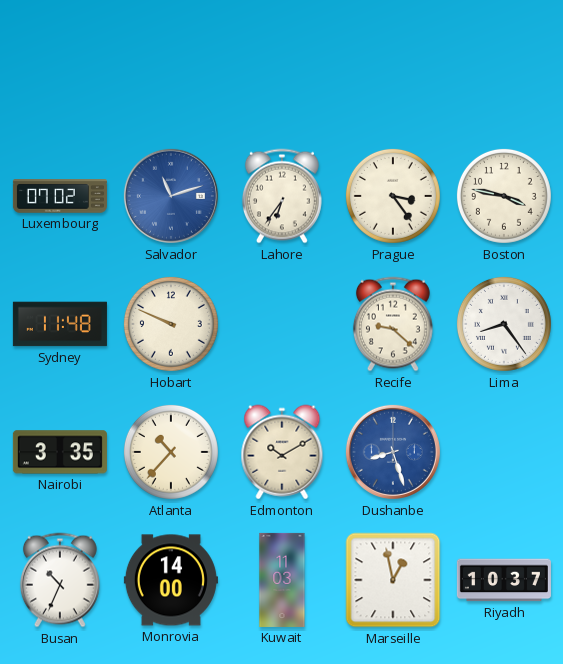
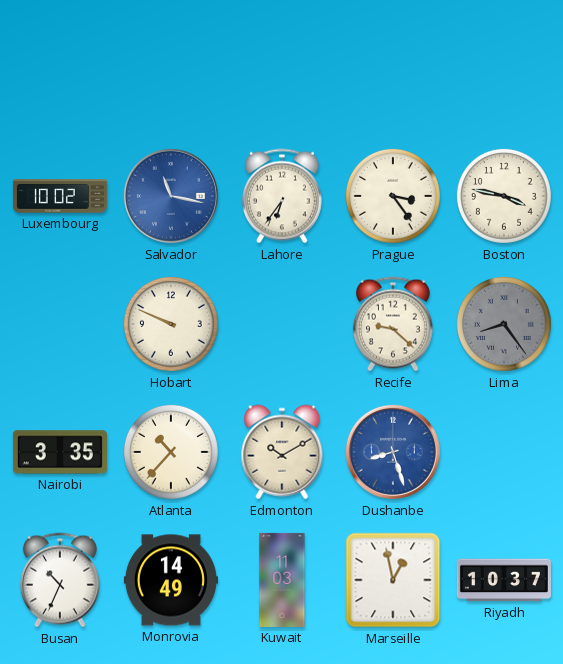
Luxembourg: 07:02 -> 10:02
Salvador: 11:12 -> 11:17
Sydney: 11:48 -> none
Lima dial: white -> grey
Monrovia: 14:00 -> 14:49
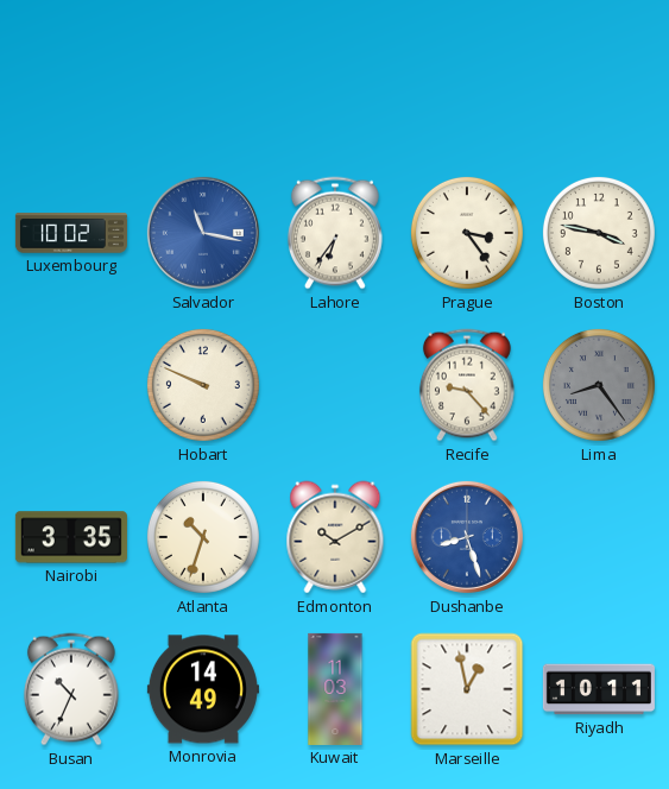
Recife: 9:22 -> 9:23
Atlanta: 10:37 -> 10:33
Riyadh: 10:37 -> 10:11
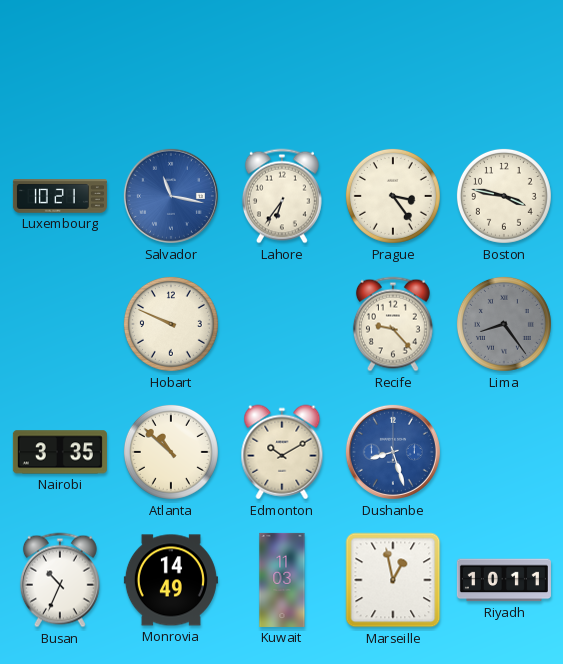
Luxembourg: 10:02 -> 10:21
Atlanta: 10:33 -> 10:52
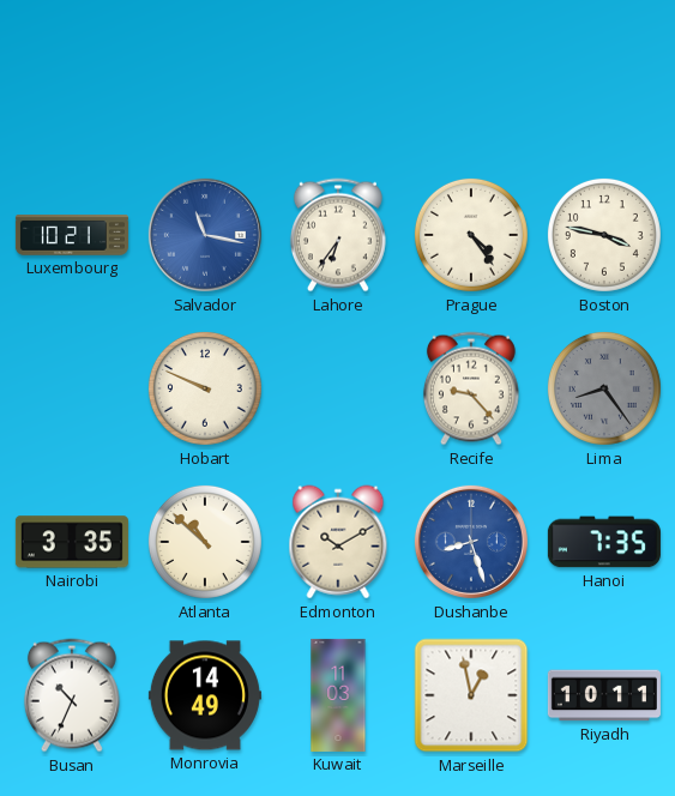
Prague: 3:24 -> 4:24
Hanoi: none -> 7:35
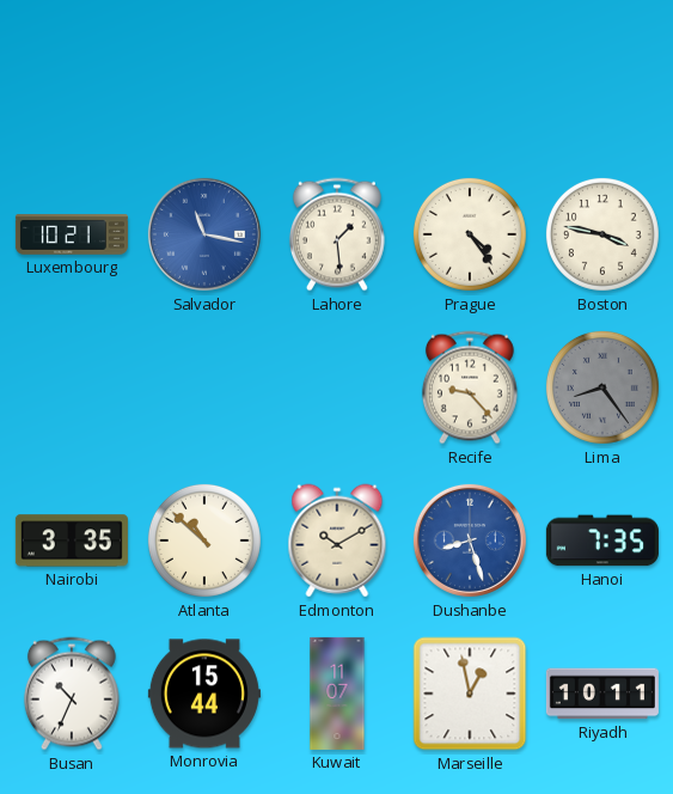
Lahore: 6:36 -> 1:29
Hobart: 9:49 -> none
Monrovia: 14:49 -> 15:44
Kuwait: 11:03 -> 11:07
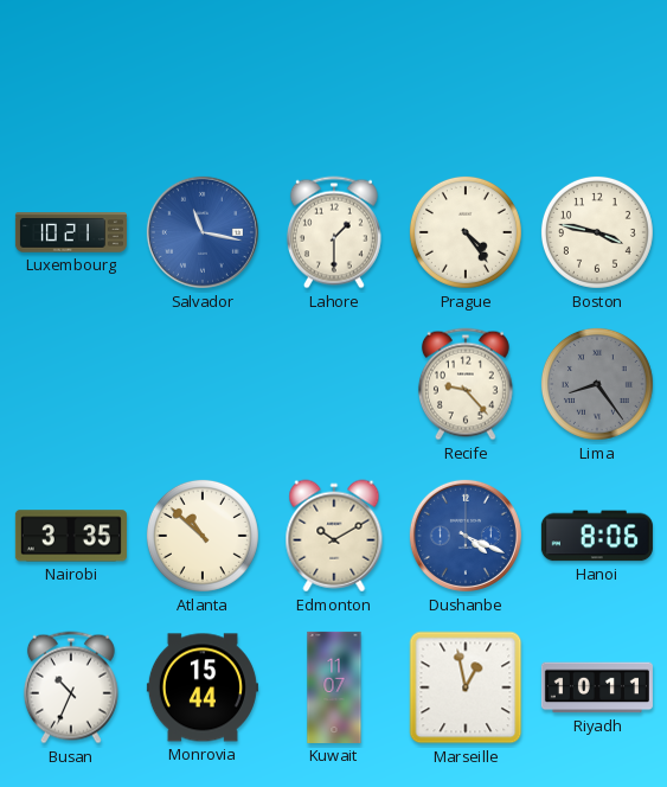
Lahore: 1:29 -> 1:30
Dushanbe: 8:27 -> 4:19
Hanoi: 7:35 -> 8:06
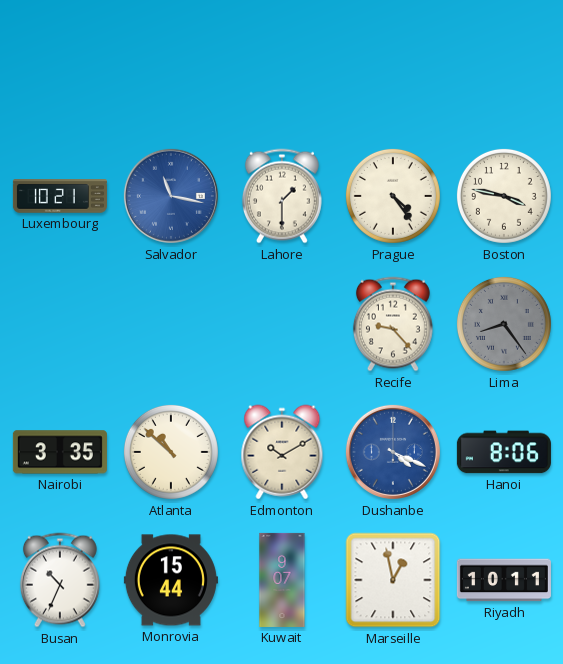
Kuwait: 11:07 -> 9:07
